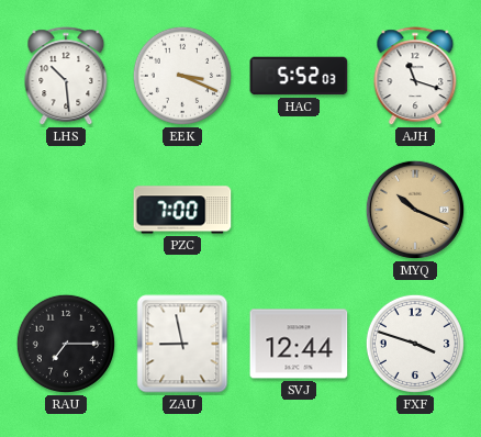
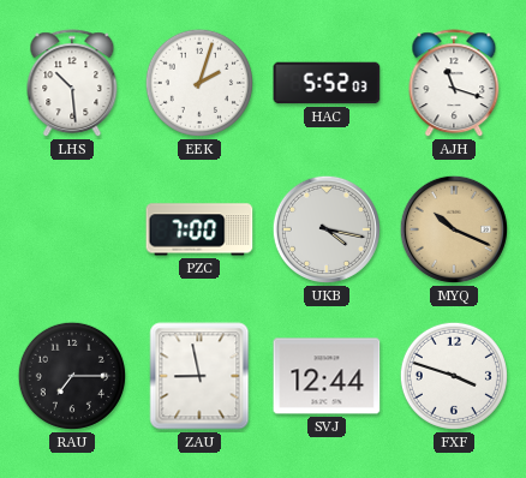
EEK: 3:19 -> 2:03
UKB: none -> 4:17
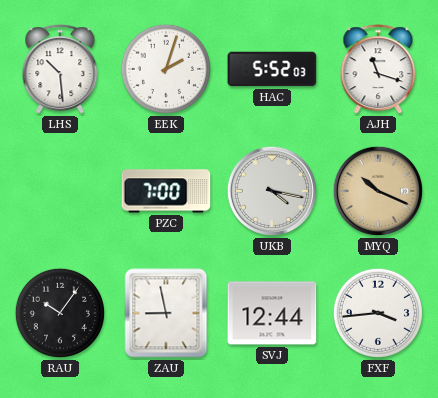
RAU: 7:15 -> 10:06
FXF: 3:48 -> 3:44
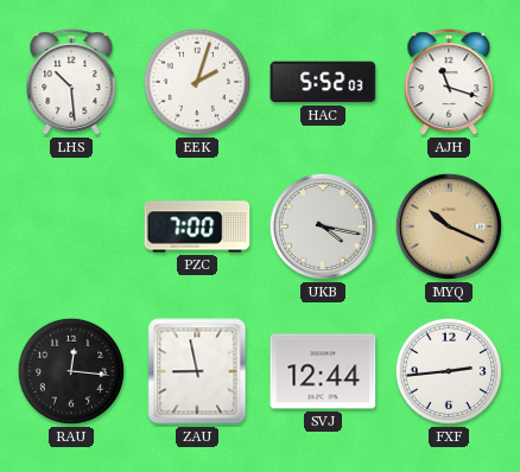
RAU: 10:06 -> 12:16
FXF: 3:44 -> 2:44
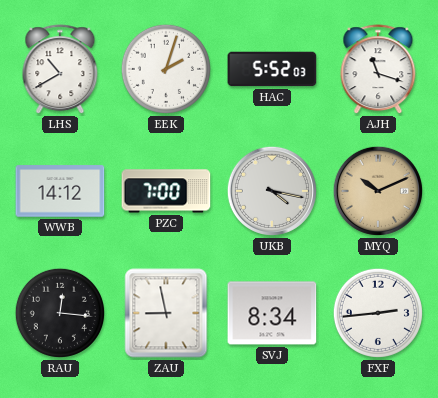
LHS: 10:29 -> 10:40
WWB: none -> 14:12
MYQ: 10:19 -> 10:11
SVJ: 12:44 -> 8:34
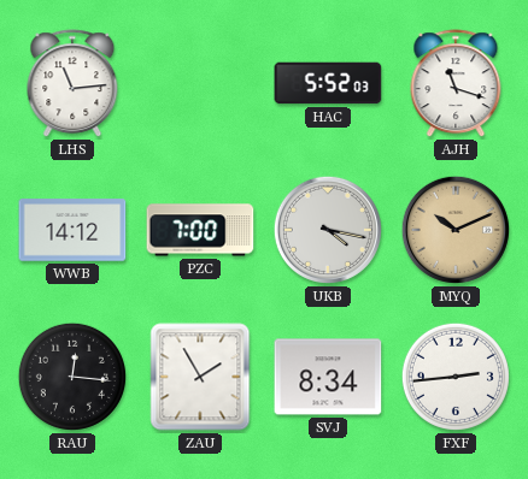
LHS: 10:40 -> 11:14
EEK: 2:03 -> none
ZAU: 8:58 -> 1:55
